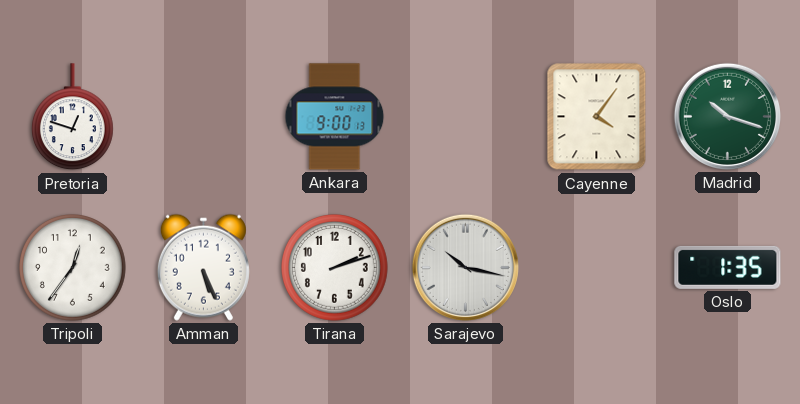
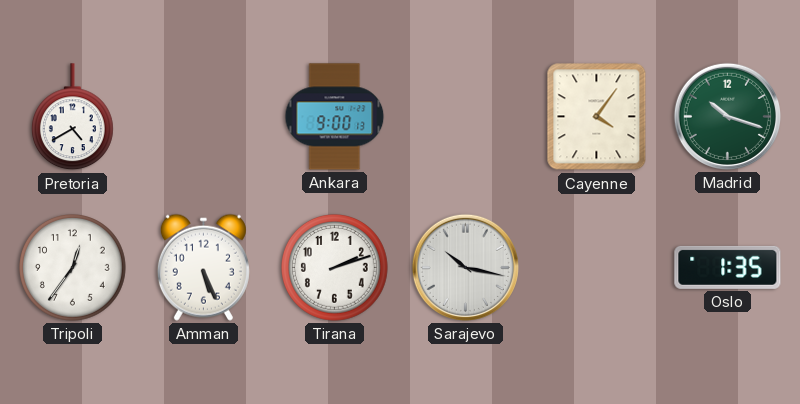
Pretoria: 12:48 -> 4:40
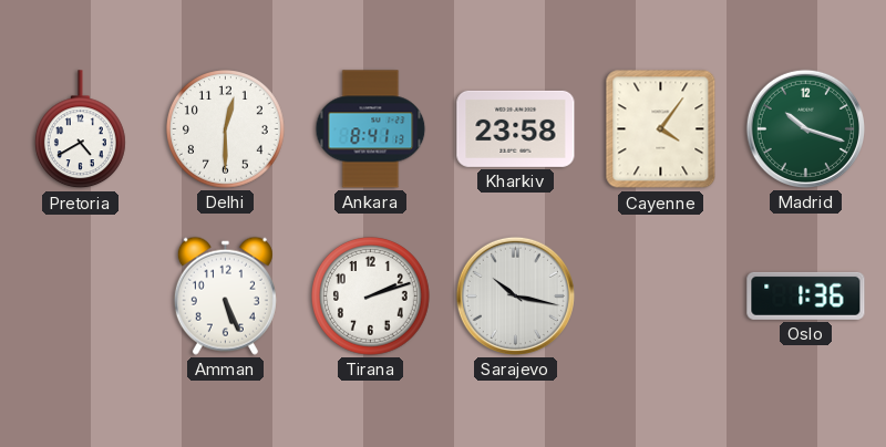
Delhi: none -> 12:30
Ankara: 9:00 -> 8:41
Kharkiv: none -> 23:58
Tripoli: 12:36 -> none
Oslo: 1:35 -> 1:36
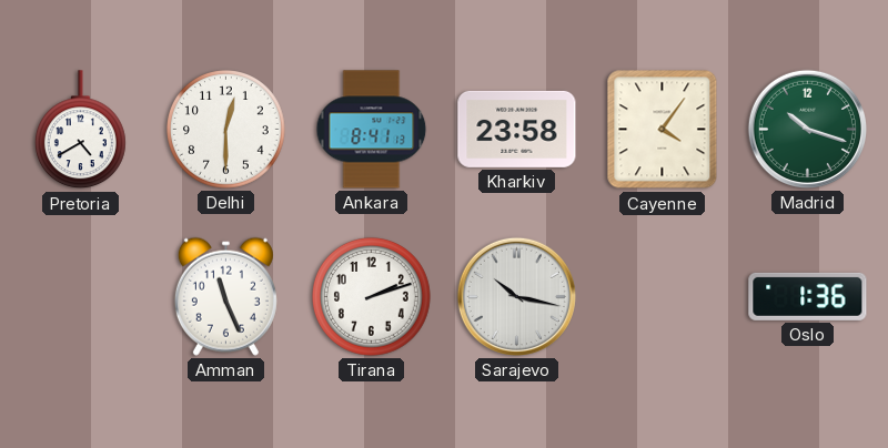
Amman: 5:26 -> 11:26
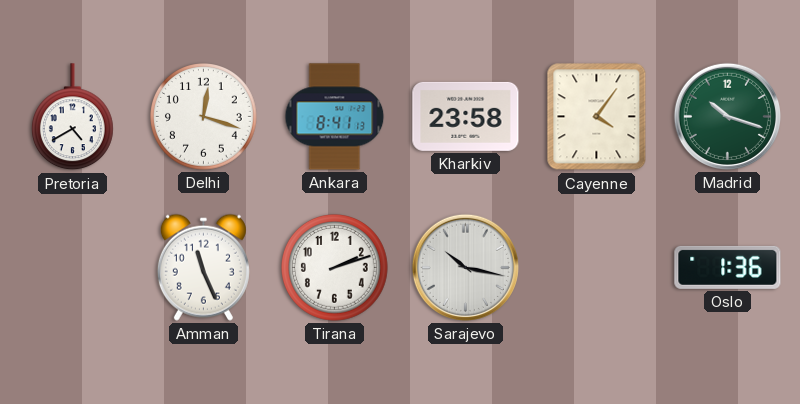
Delhi: 12:30 -> 12:18
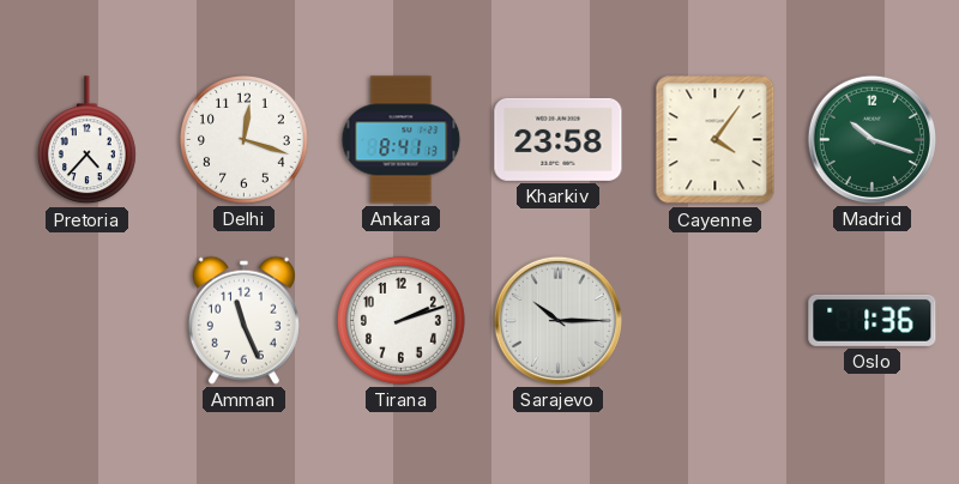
Pretoria: 4:40 -> 4:37
Sarajevo: 10:17 -> 10:15
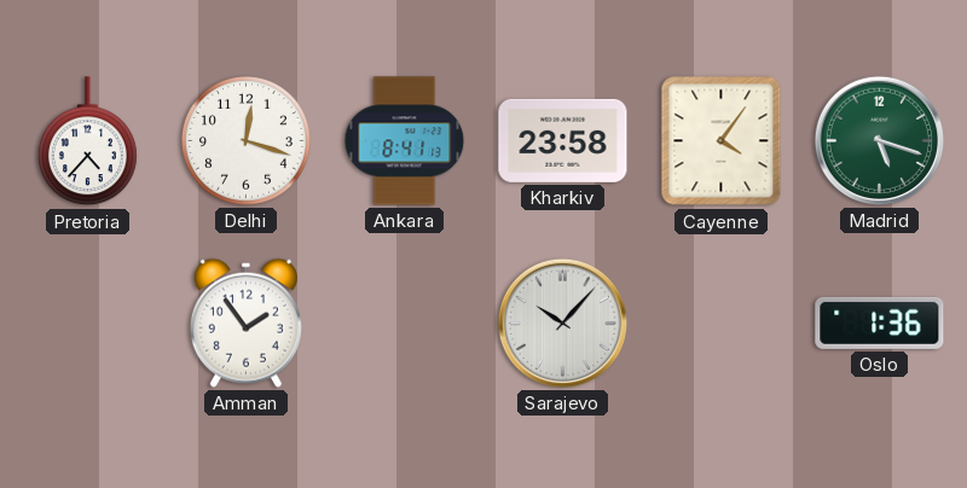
Madrid: 10:18 -> 5:18
Amman: 11:26 -> 1:54
Tirana: 2:12 -> none
Sarajevo: 10:15 -> 10:07
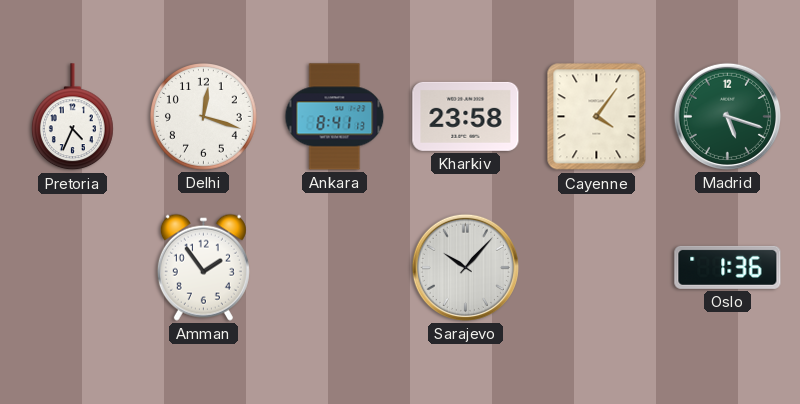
Pretoria: 4:37 -> 4:34
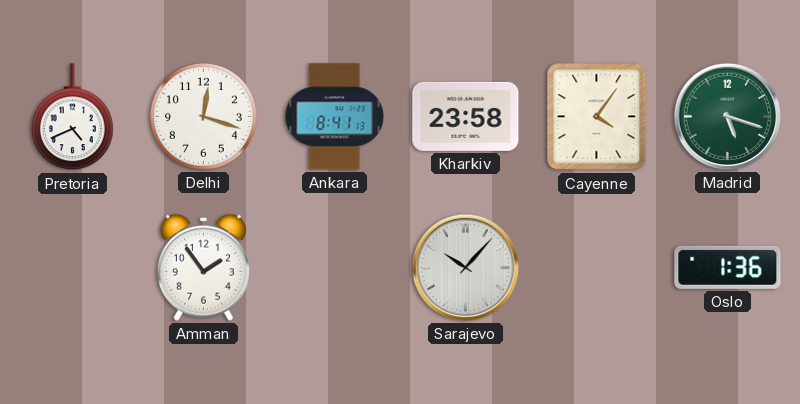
Pretoria: 4:34 -> 4:41
